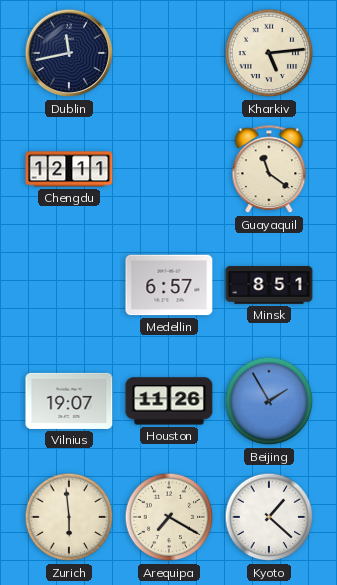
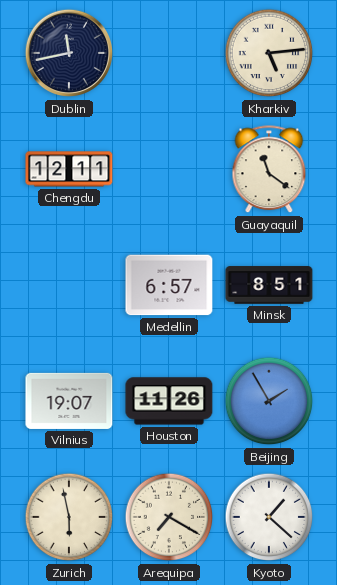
Zurich: 5:59 -> 5:58
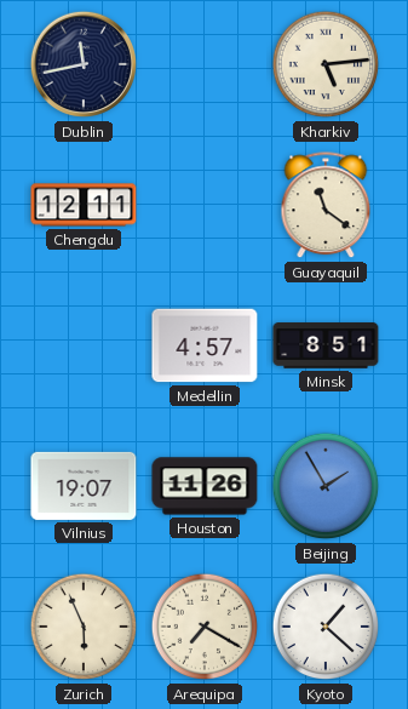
Medellin: 6:57 -> 4:57
Zurich: 5:58 -> 5:56
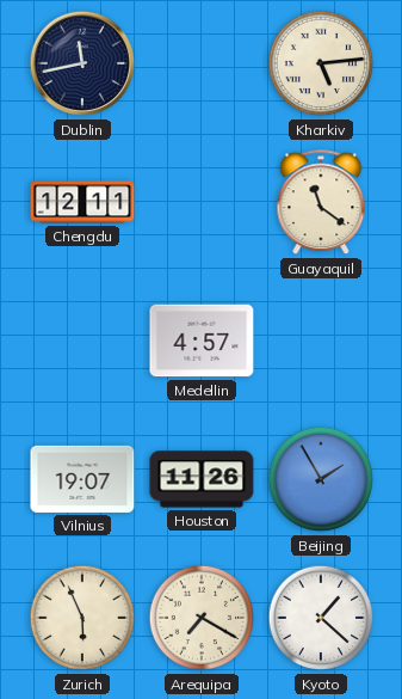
Minsk: 8:51 -> none
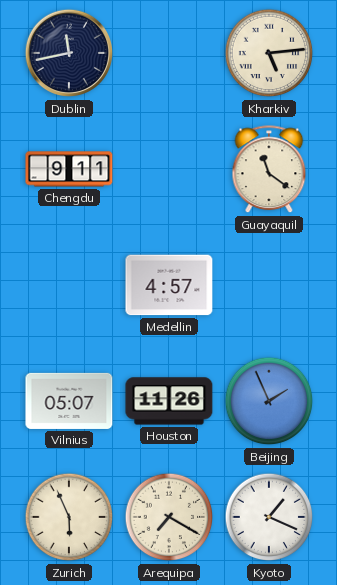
Chengdu: 12:11 -> 9:11
Vilnius: 19:07 -> 05:07
Beijing: 1:55 -> 1:56
Kyoto: 1:22 -> 1:19
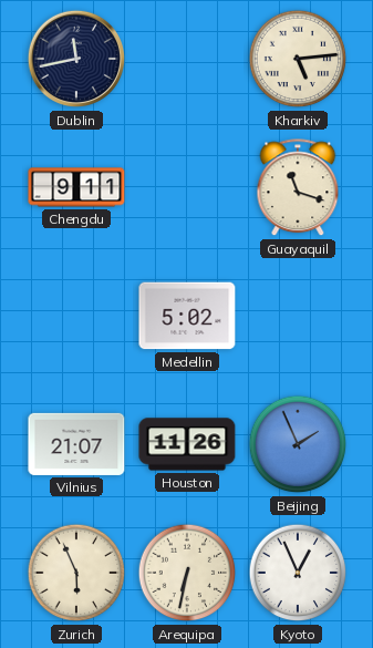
Guayaquil: 11:21 -> 11:18
Medellin: 4:57 -> 5:02
Vilnius: 05:07 -> 21:07
Arequipa: 7:20 -> 6:32
Kyoto: 1:19 -> 12:56
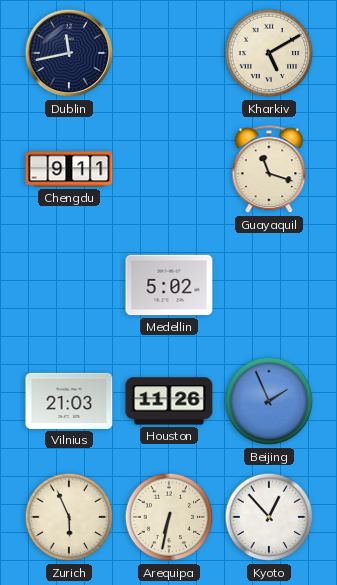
Kharkiv: 5:14 -> 5:10
Vilnius: 21:07 -> 21:03
Kyoto: 12:56 -> 12:53
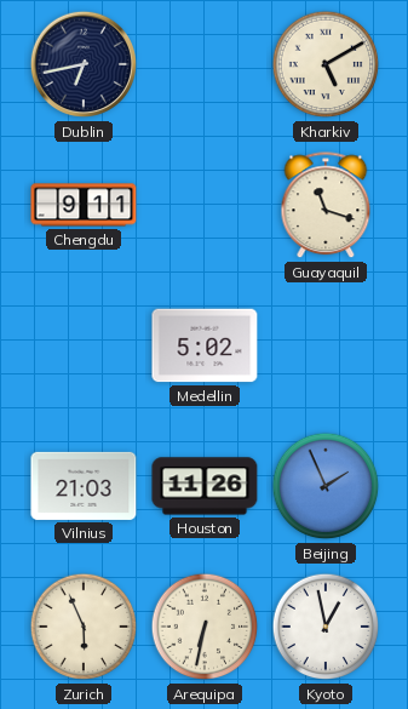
Dublin: 11:43 -> 6:43
Kyoto: 12:53 -> 12:58
